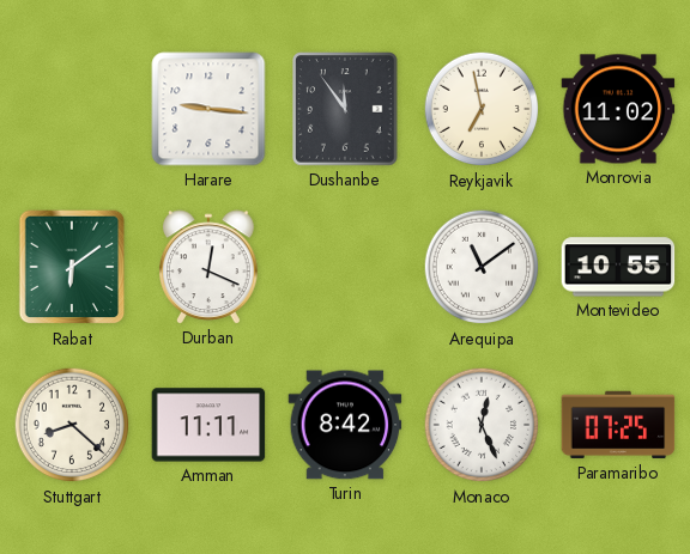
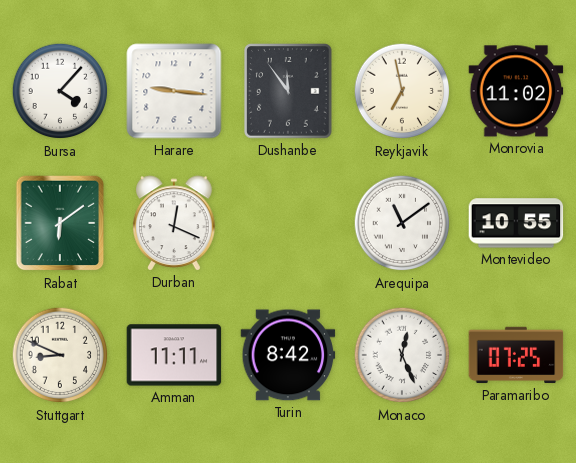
Bursa: none -> 4:07
Stuttgart: 8:22 -> 8:49
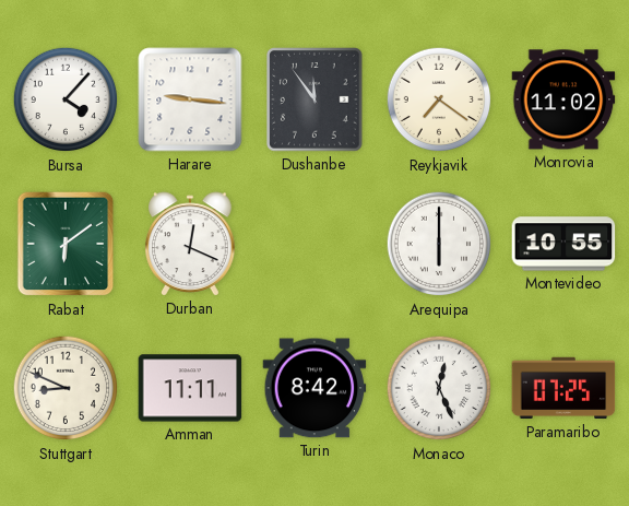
Reykjavik: 6:58 -> 7:21
Arequipa: 11:09 -> 6:00
